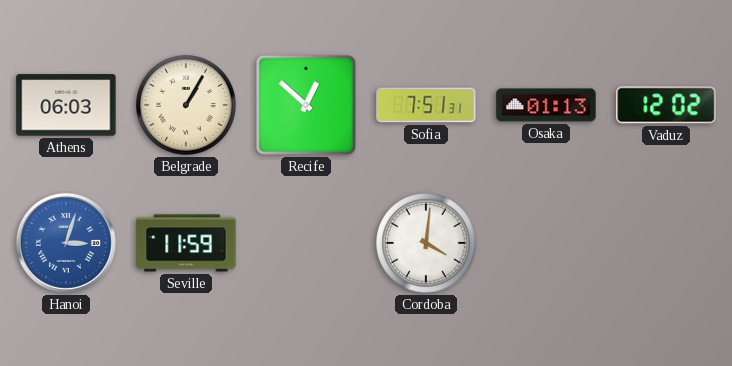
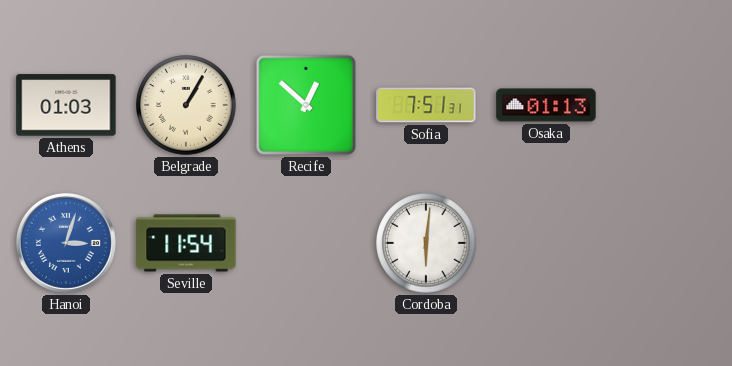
Athens: 06:03 -> 01:03
Vaduz: 12:02 -> none
Seville: 11:59 -> 11:54
Cordoba: 4:01 -> 6:01
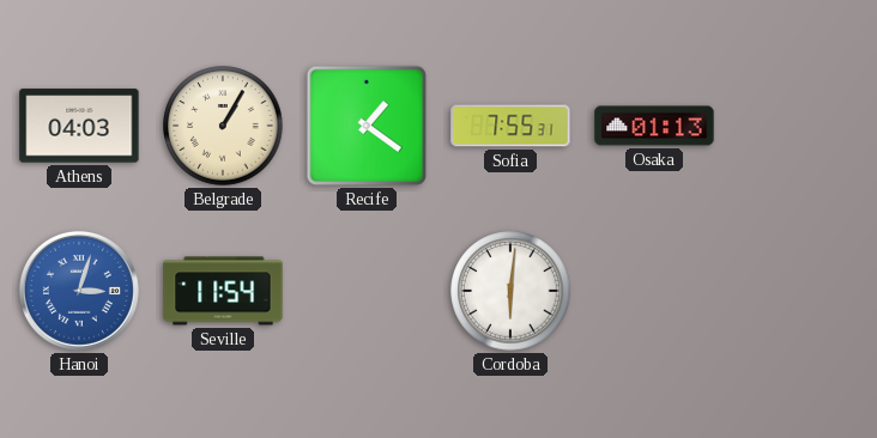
Athens: 01:03 -> 04:03
Recife: 12:52 -> 1:21
Sofia: 7:51 -> 7:55
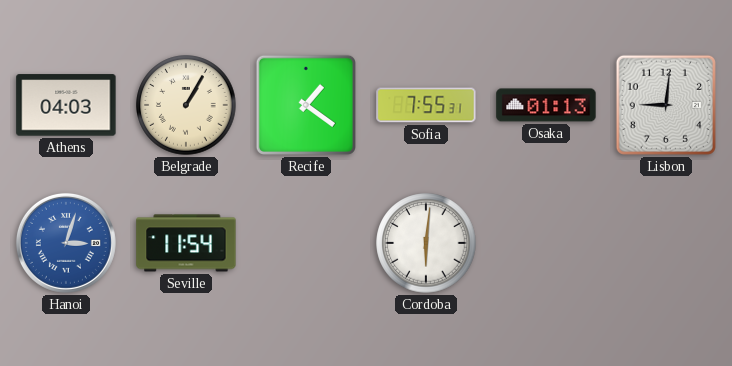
Lisbon: none -> 9:01
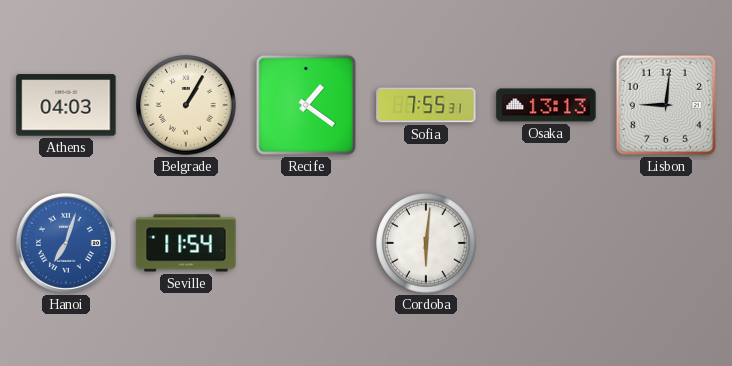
Osaka: 01:13 -> 13:13
Hanoi: 3:03 -> 7:03
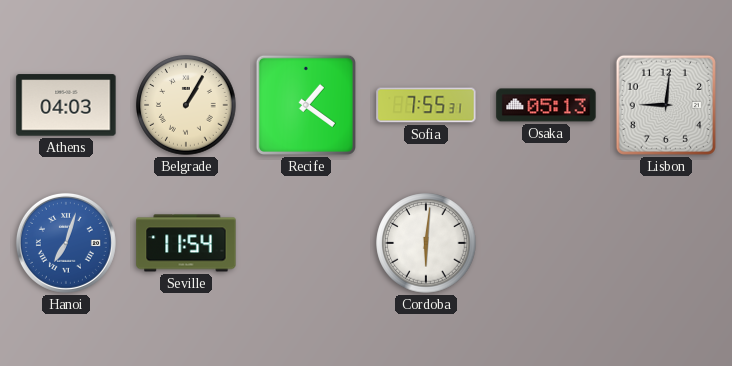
Osaka: 13:13 -> 05:13
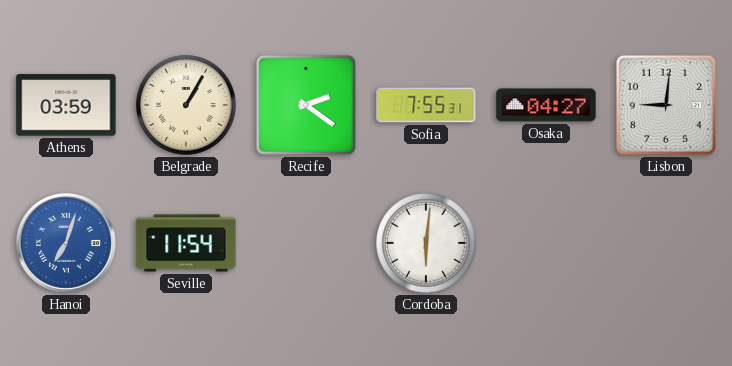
Athens: 04:03 -> 03:59
Recife: 1:21 -> 2:21
Osaka: 05:13 -> 04:27
